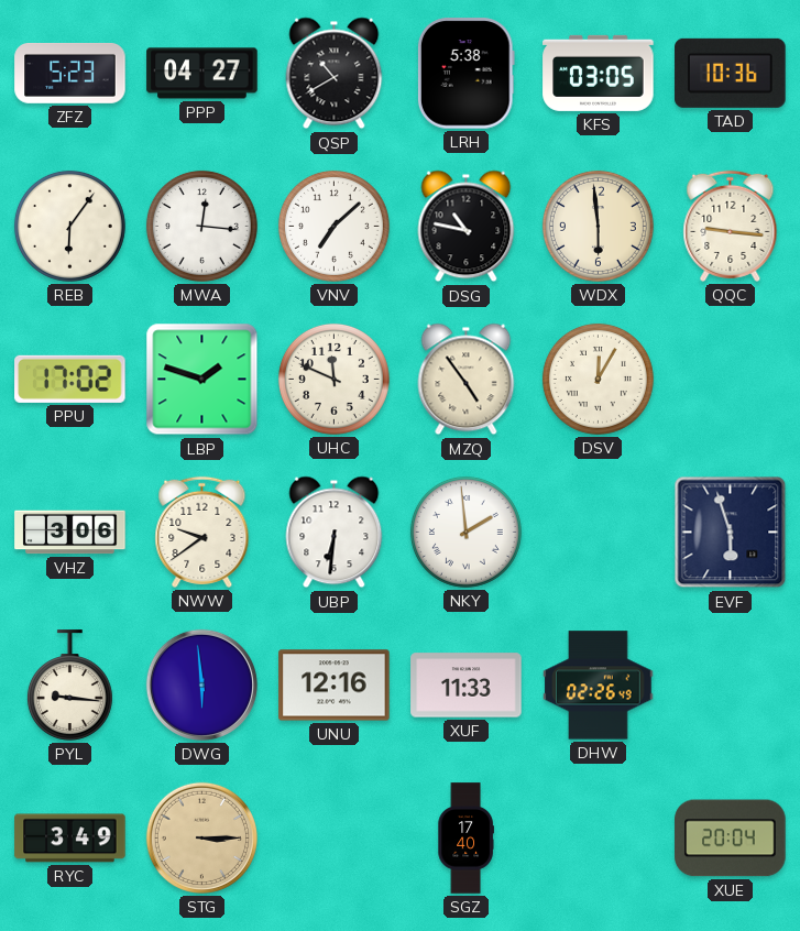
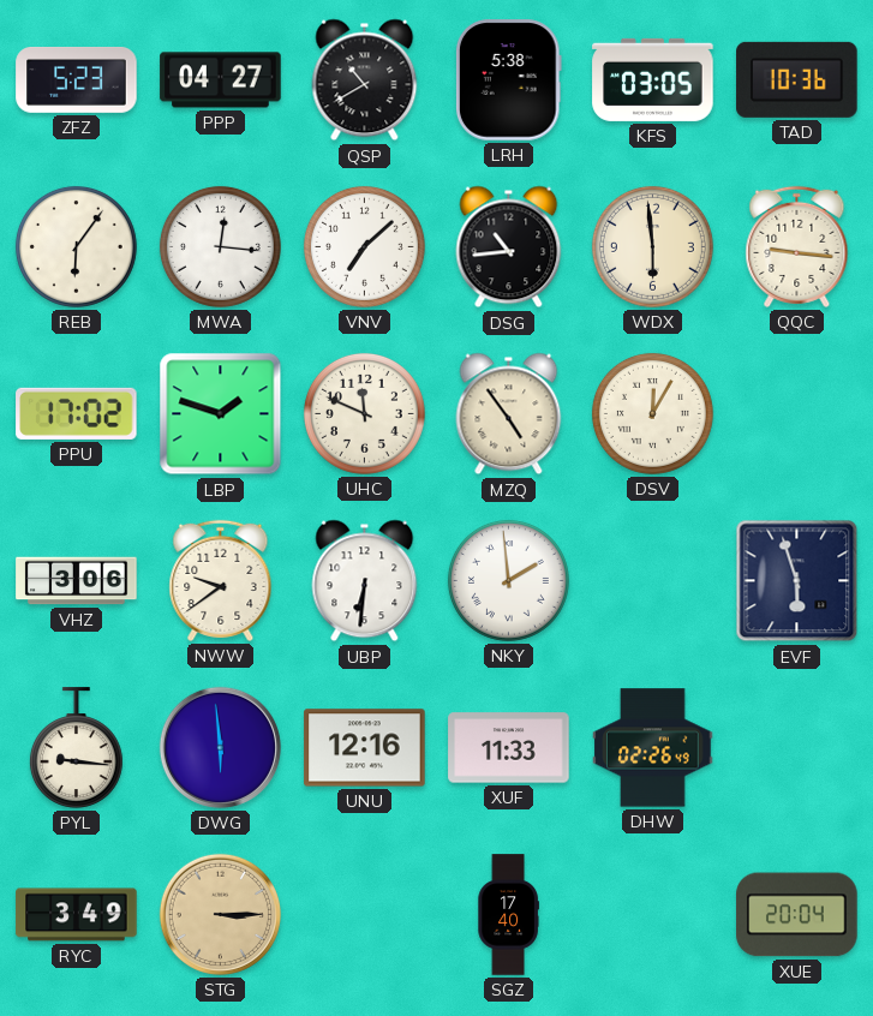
DSG: 10:47 -> 10:44
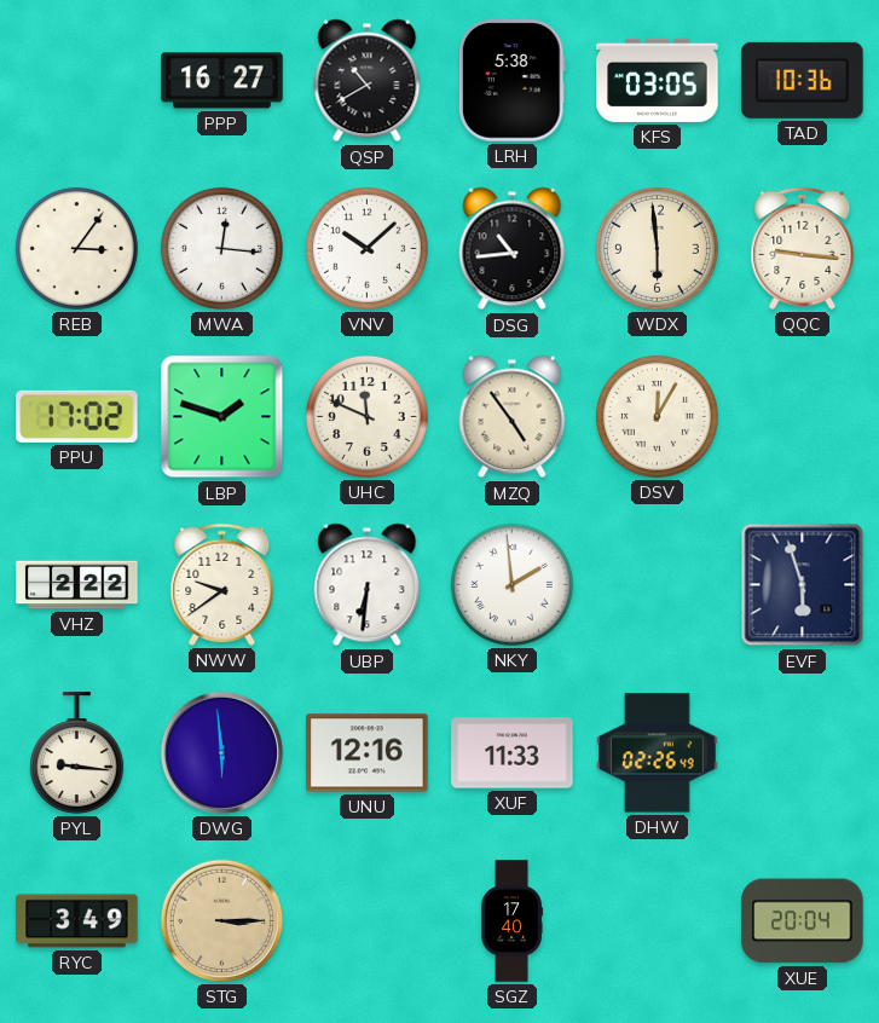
ZFZ: 5:23 -> none
PPP: 04:27 -> 16:27
REB: 6:06 -> 3:06
VNV: 7:08 -> 10:08
VHZ: 3:06 -> 2:22
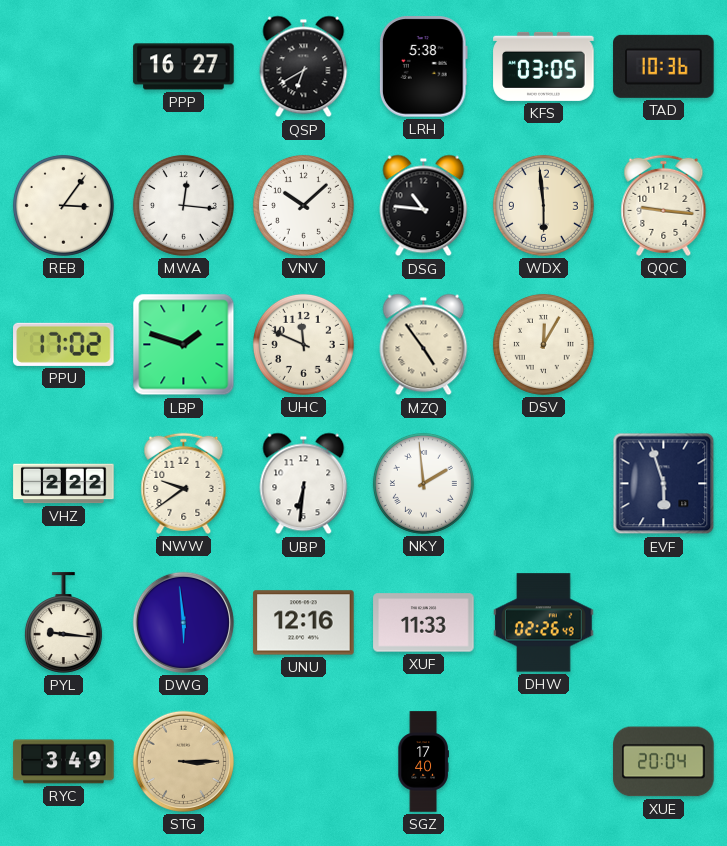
QSP: 10:40 -> 6:40
DSG: 10:44 -> 10:46
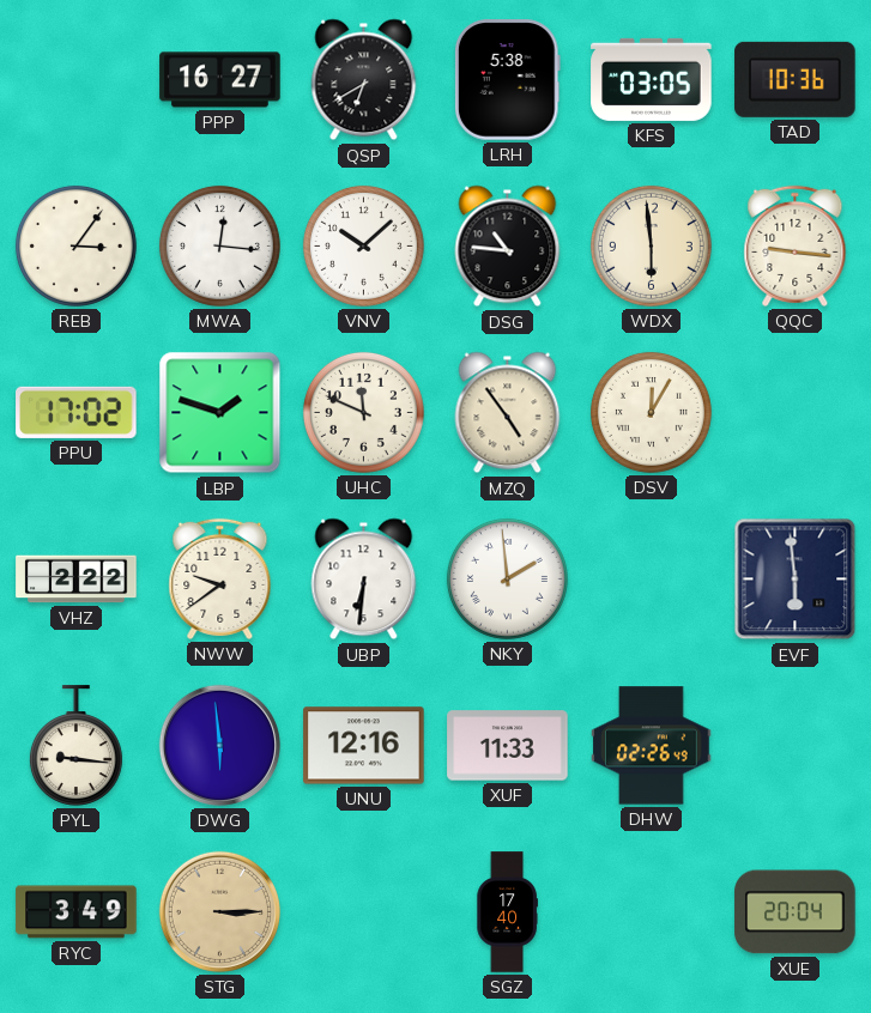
EVF: 5:57 -> 5:59
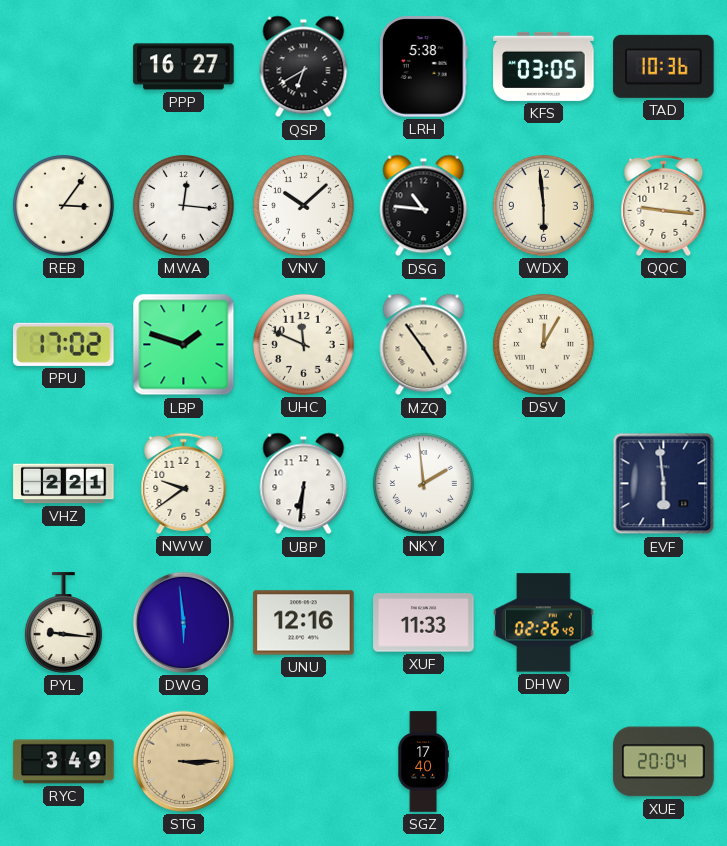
VHZ: 2:22 -> 2:21
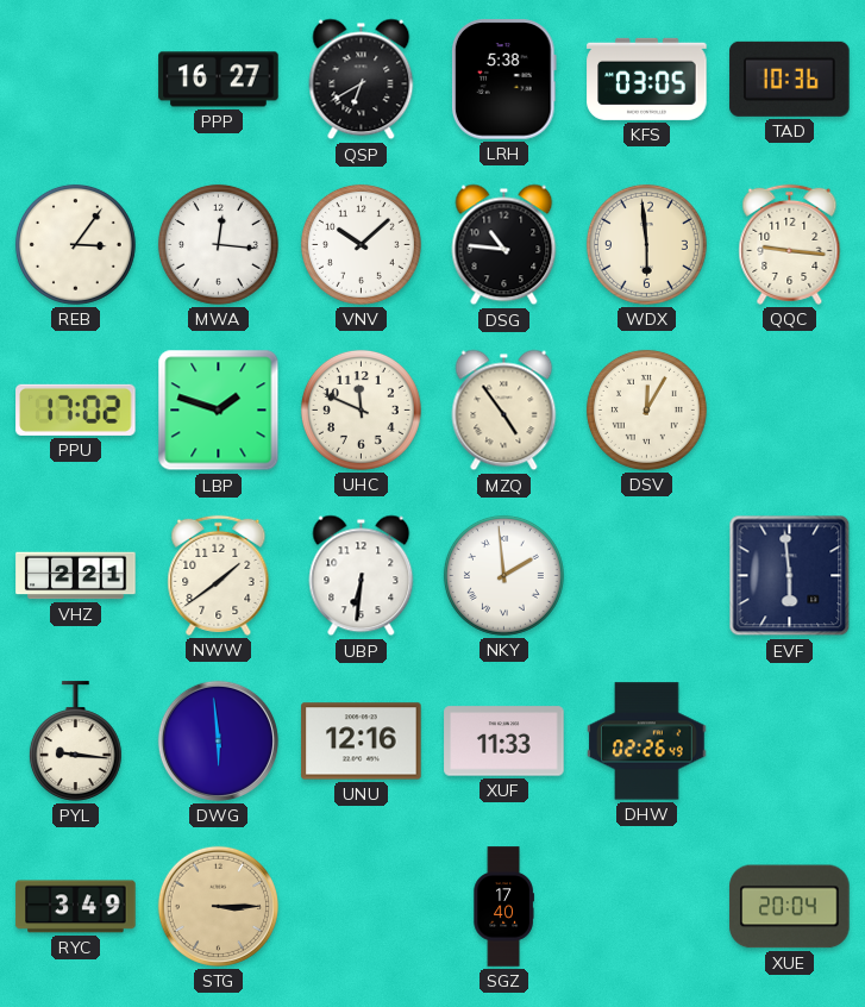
NWW: 9:39 -> 1:39
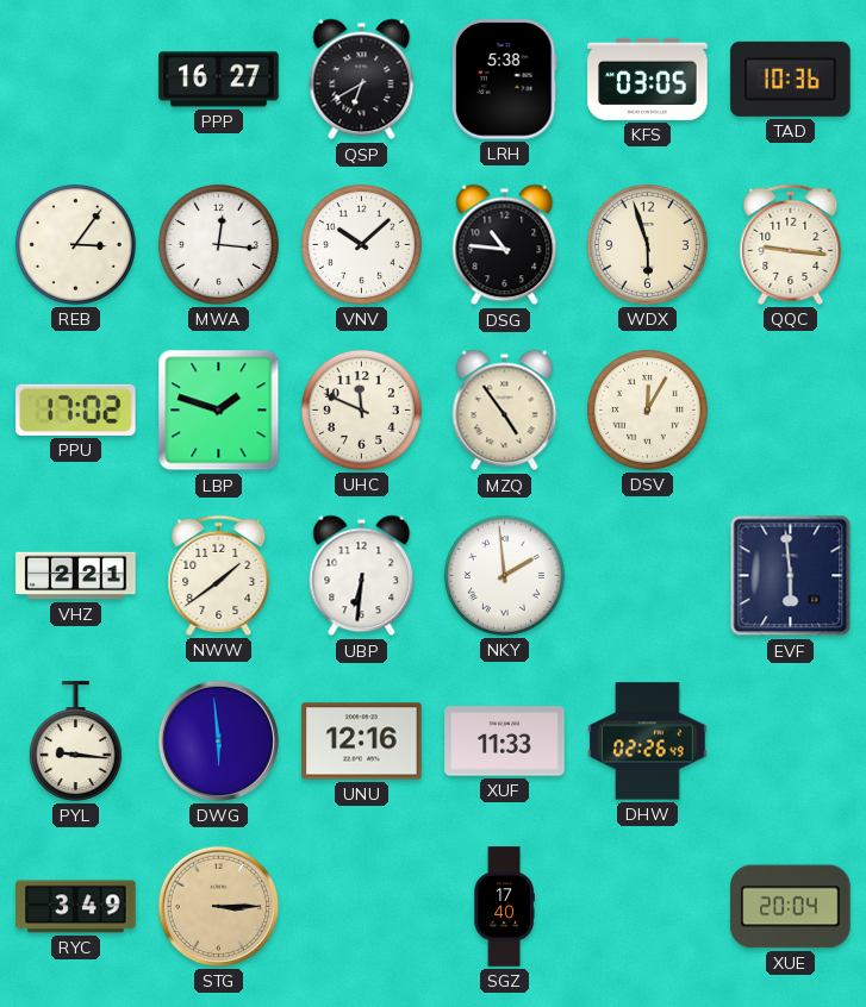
WDX: 5:59 -> 5:57
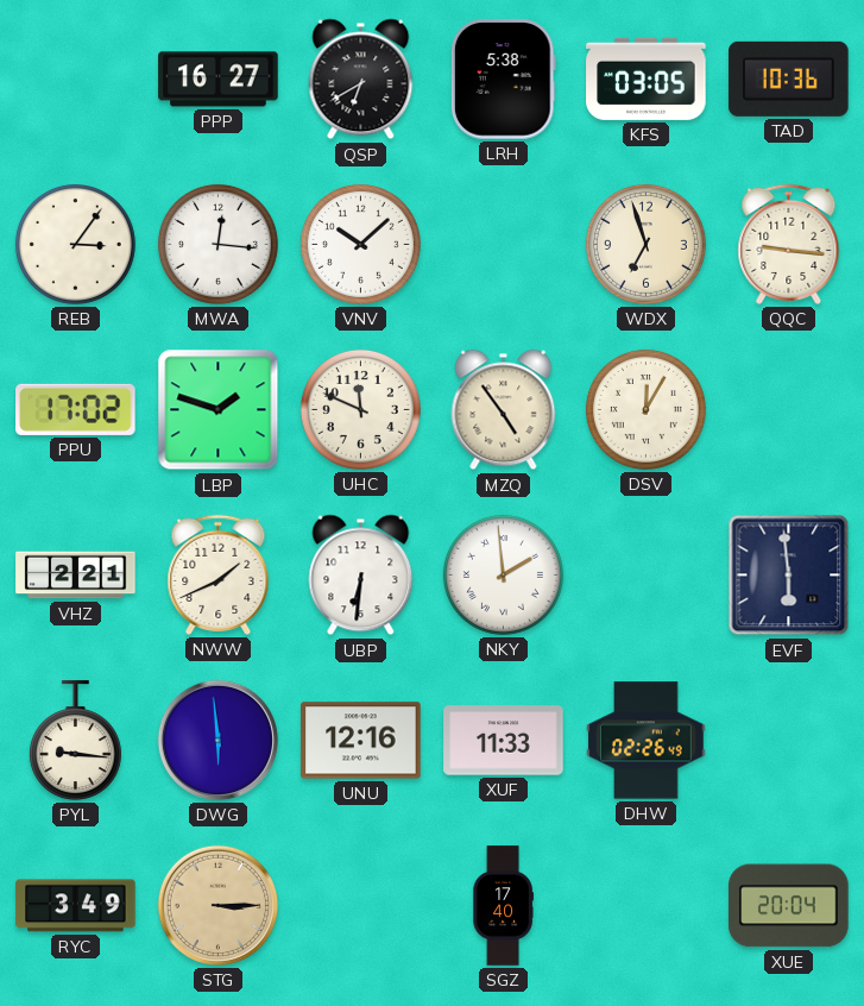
DSG: 10:46 -> none
WDX: 5:57 -> 6:57
NWW: 1:39 -> 1:41
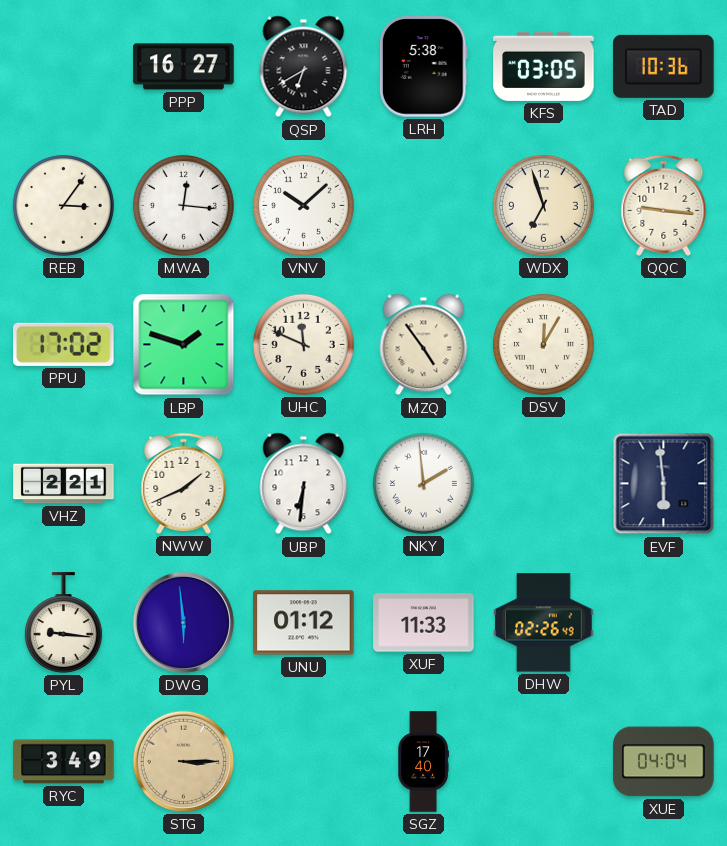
UNU: 12:16 -> 01:12
XUE: 20:04 -> 04:04
